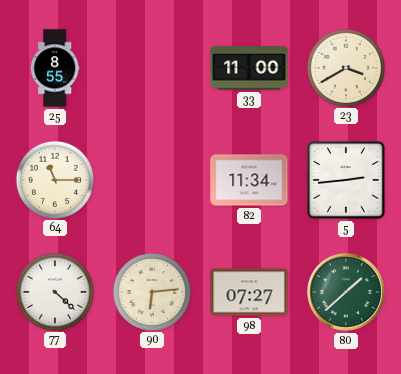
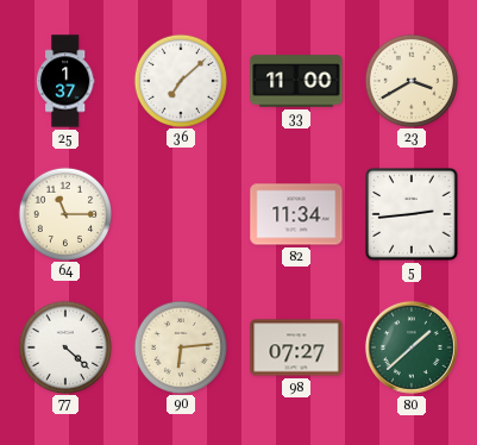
25: 8:55 -> 1:37
36: none -> 7:08
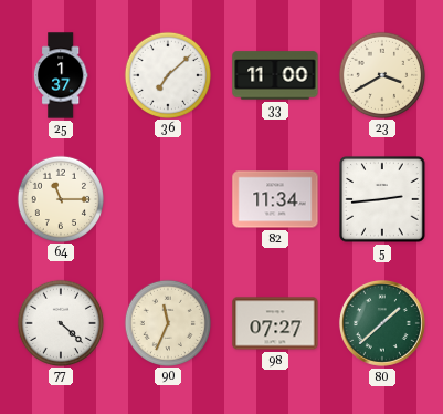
90: 6:14 -> 11:34
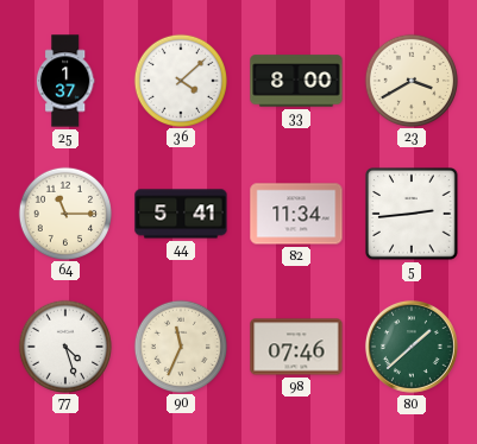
36: 7:08 -> 4:08
33: 11:00 -> 8:00
44: none -> 5:41
77: 4:22 -> 4:27
98: 07:27 -> 07:46
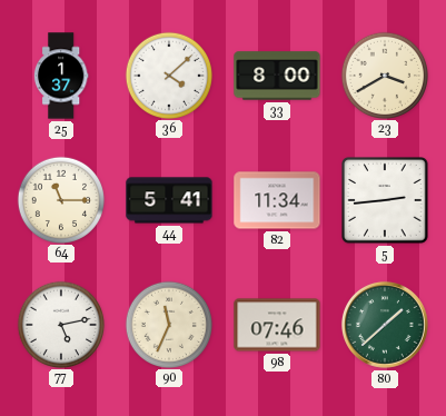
77: 4:27 -> 5:13
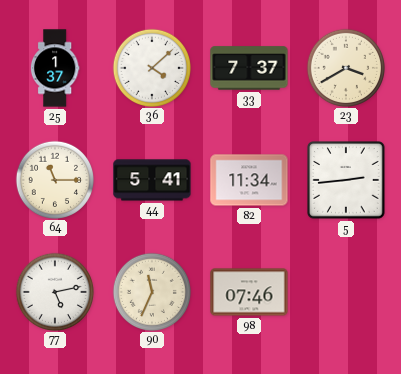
33: 8:00 -> 7:37
80: 1:38 -> none
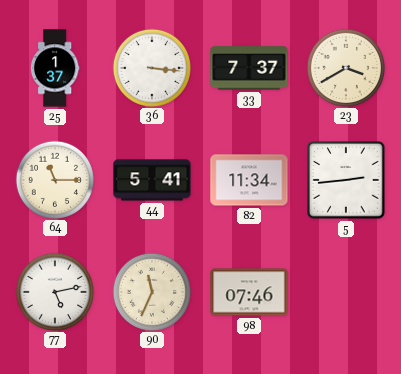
36: 4:08 -> 3:16
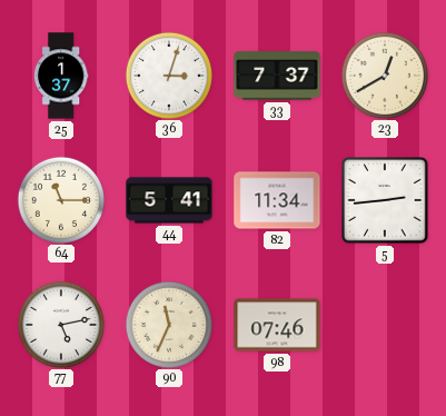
36: 3:16 -> 3:03
23: 3:40 -> 12:40
